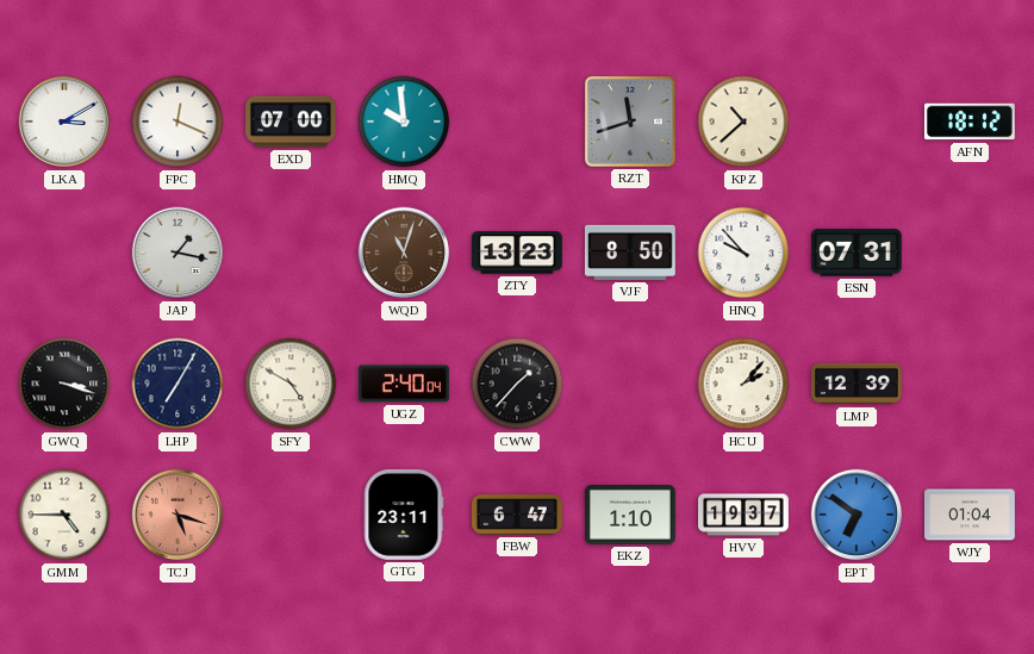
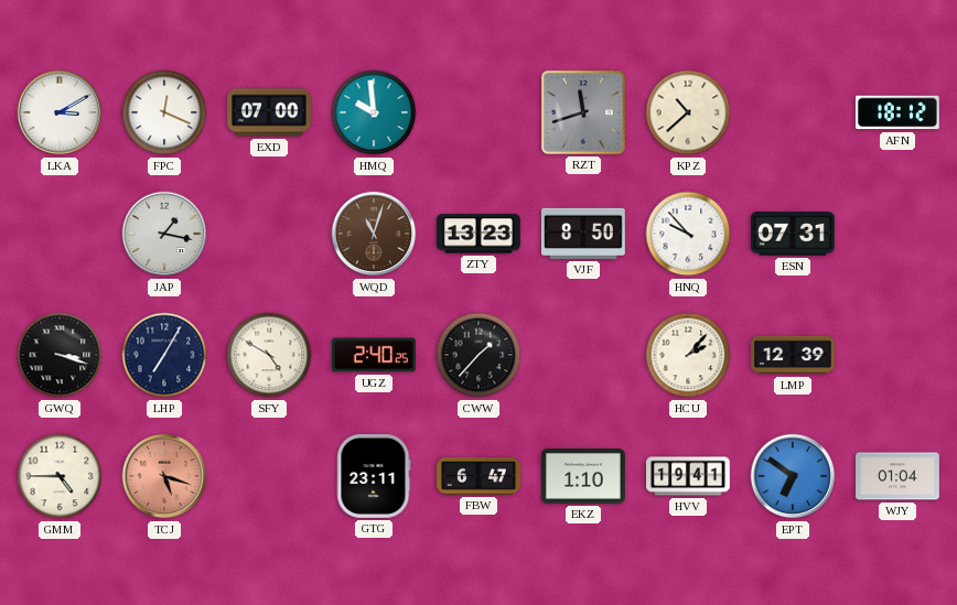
UGZ: 2:40:04 -> 2:40:25
HVV: 19:37 -> 19:41
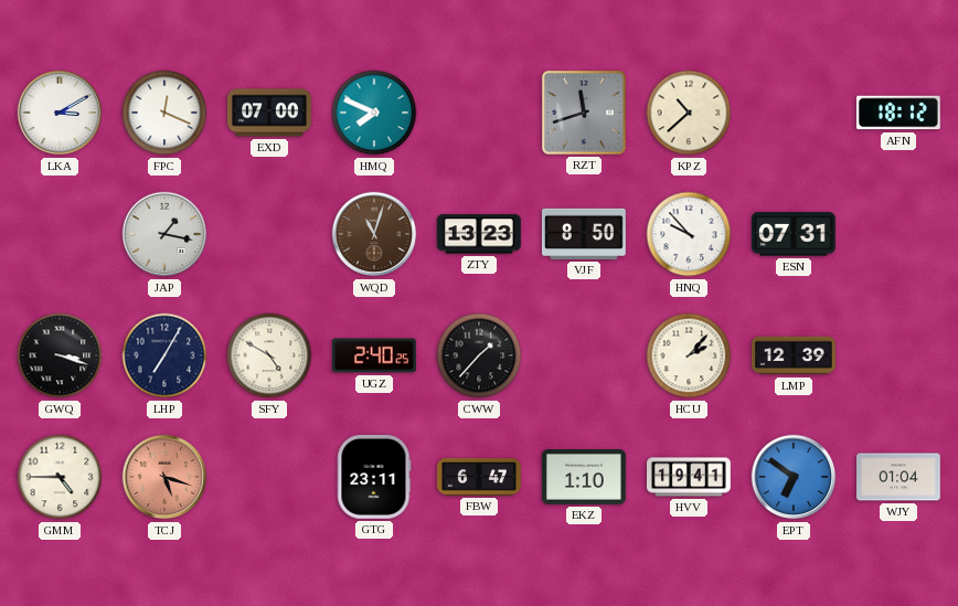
HMQ: 9:59 -> 7:49
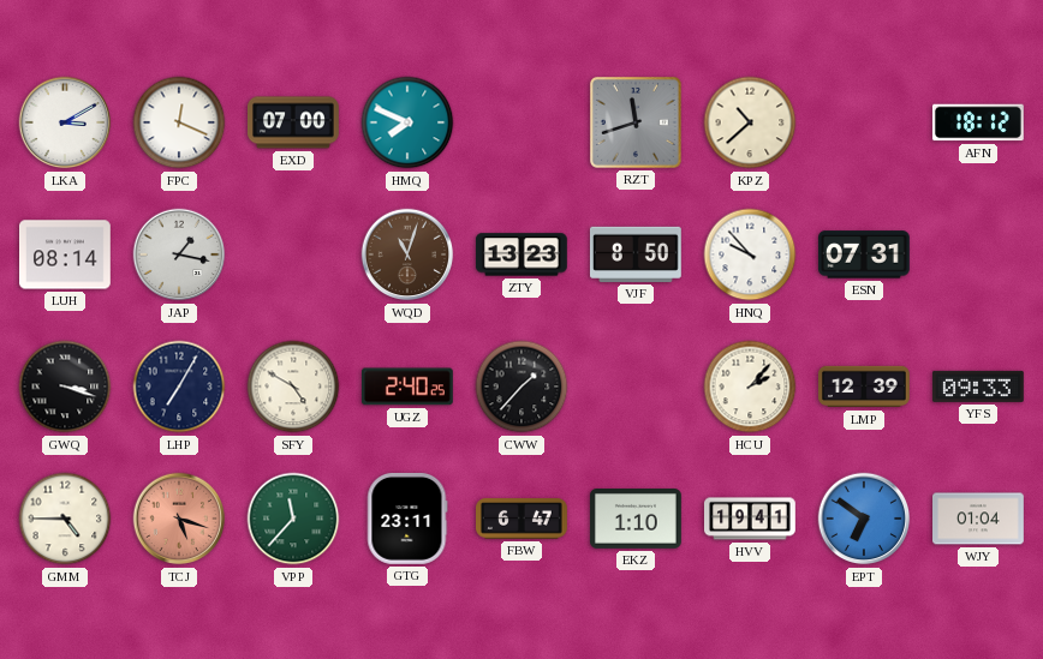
LUH: none -> 08:14
YFS: none -> 09:33
VPP: none -> 11:37
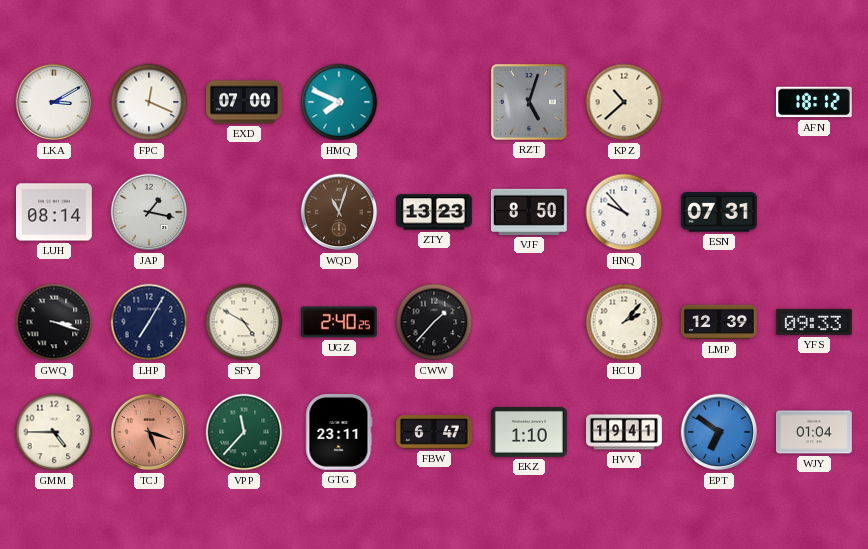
RZT: 11:42 -> 5:03
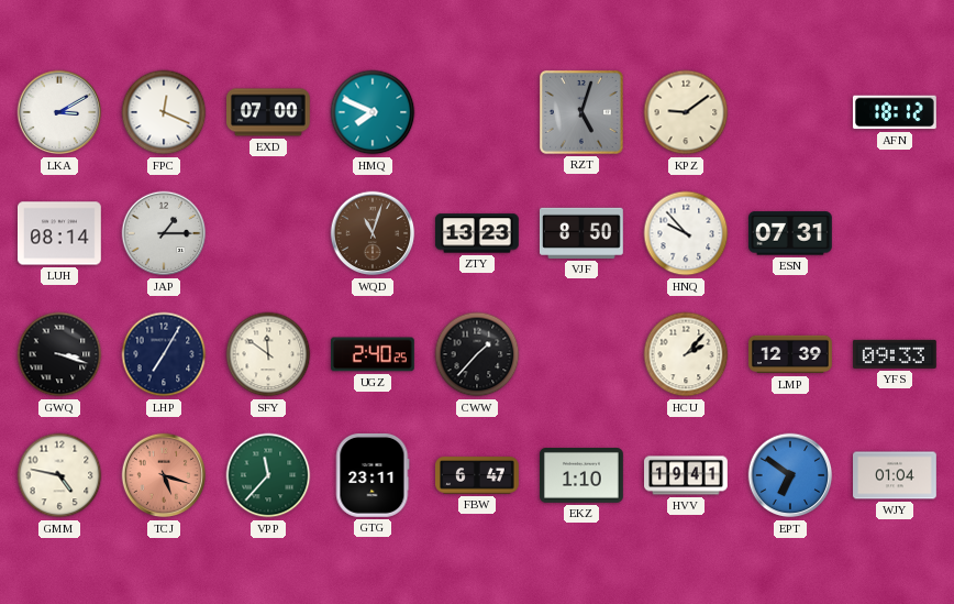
KPZ: 10:38 -> 9:09
JAP: 1:17 -> 1:15
SFY: 4:50 -> 11:51
GMM: 4:45 -> 4:47
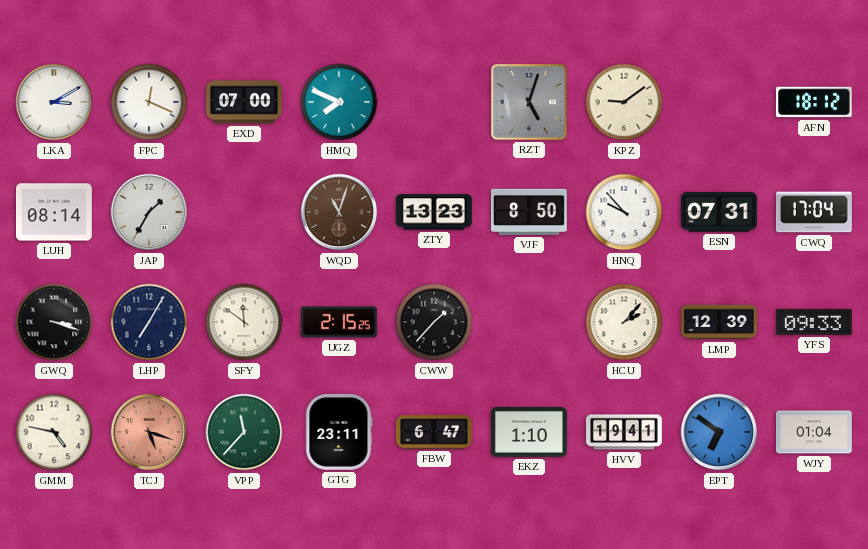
JAP: 1:15 -> 1:35
CWQ: none -> 17:04
UGZ: 2:40 -> 2:15
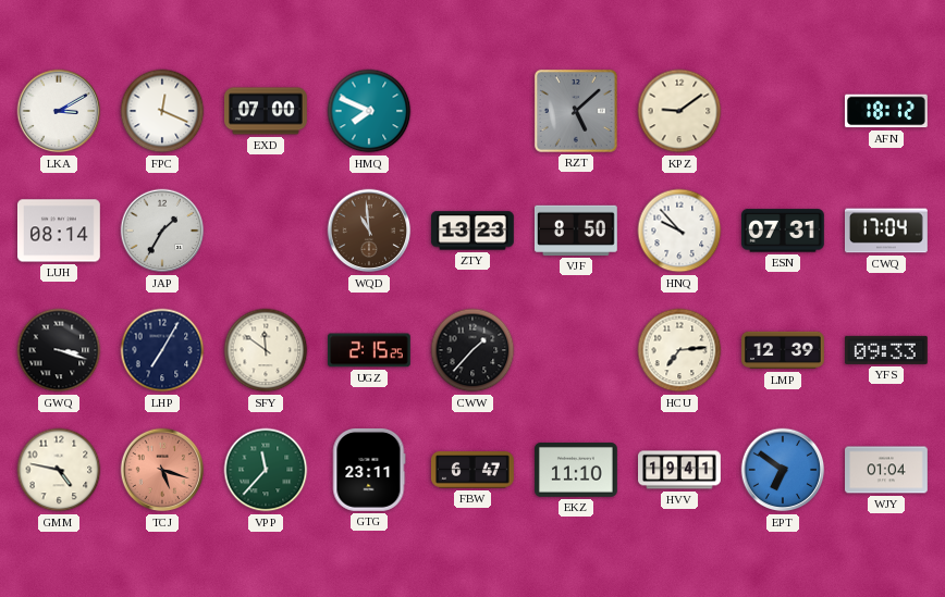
RZT: 5:03 -> 5:08
WQD: 11:03 -> 10:59
HCU: 2:07 -> 7:14
EKZ: 1:10 -> 11:10
